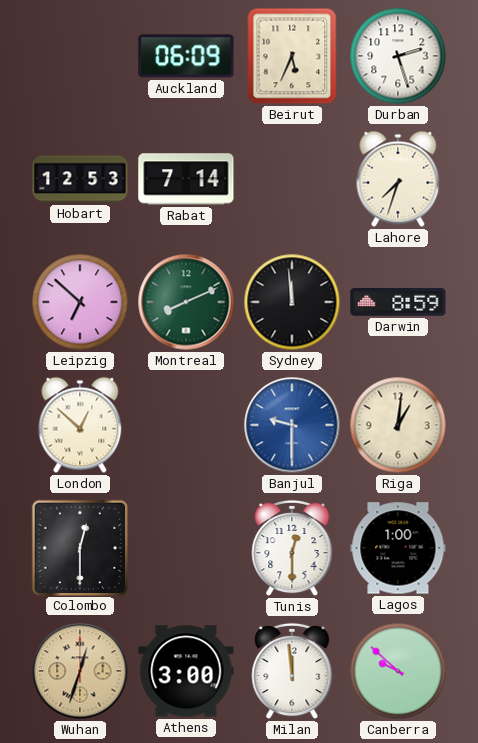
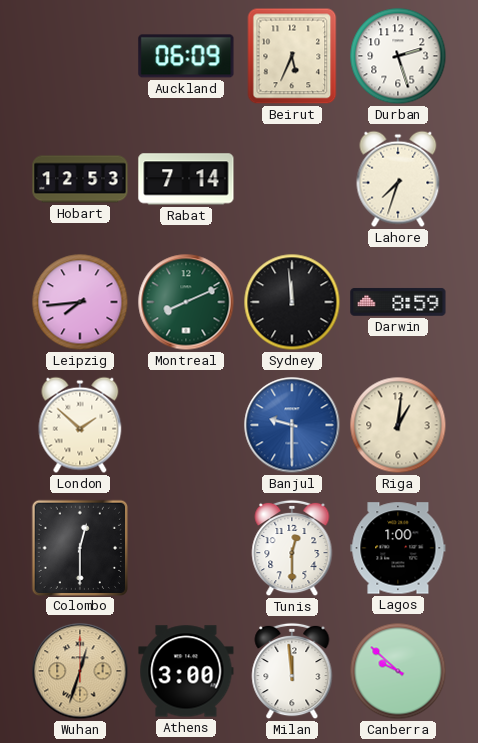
Leipzig: 6:52 -> 7:44
London: 12:52 -> 1:52
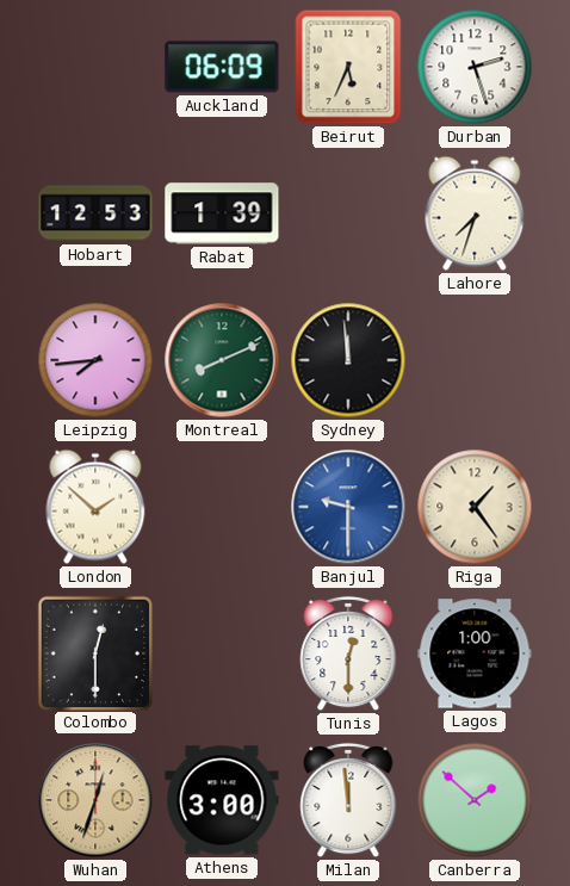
Rabat: 7:14 -> 1:39
Darwin: 8:59 -> none
Riga: 1:01 -> 1:24
Canberra: 9:52 -> 1:52
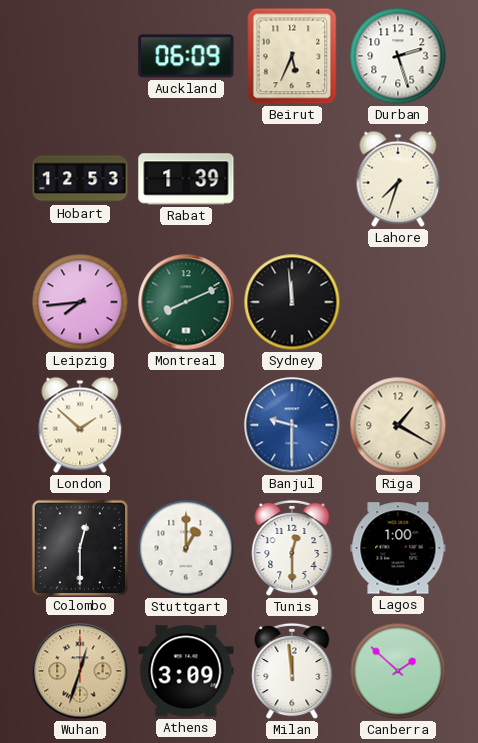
Riga: 1:24 -> 1:20
Stuttgart: none -> 1:00
Athens: 3:00 -> 3:09
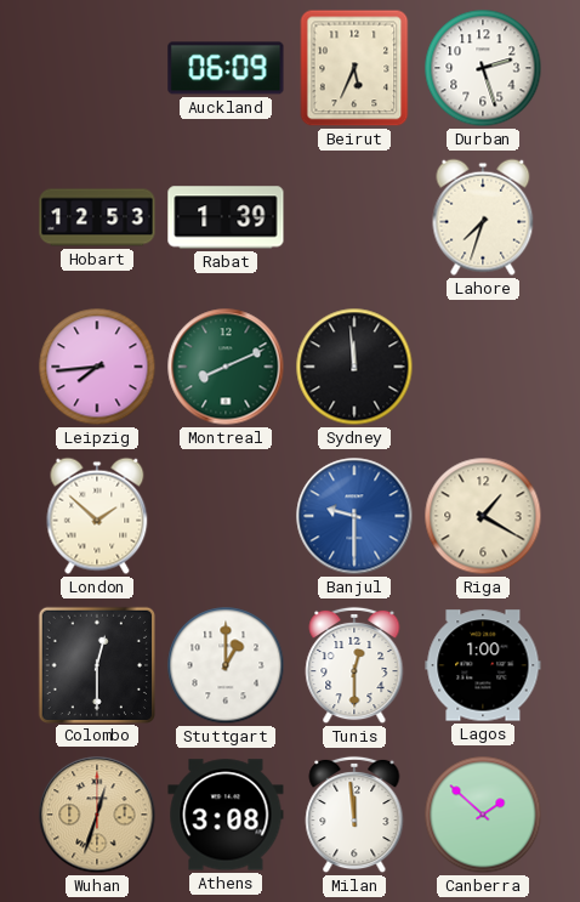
Athens: 3:09 -> 3:08
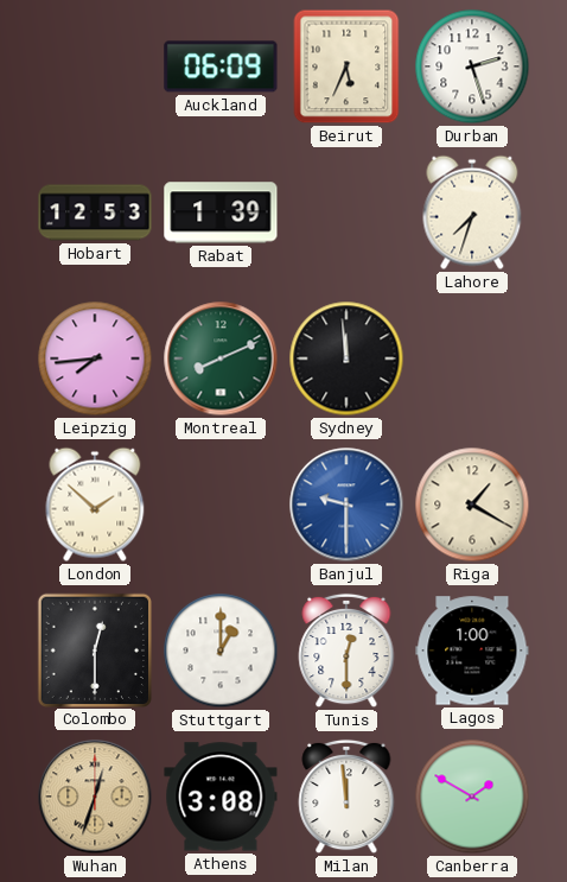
Canberra: 1:52 -> 1:50
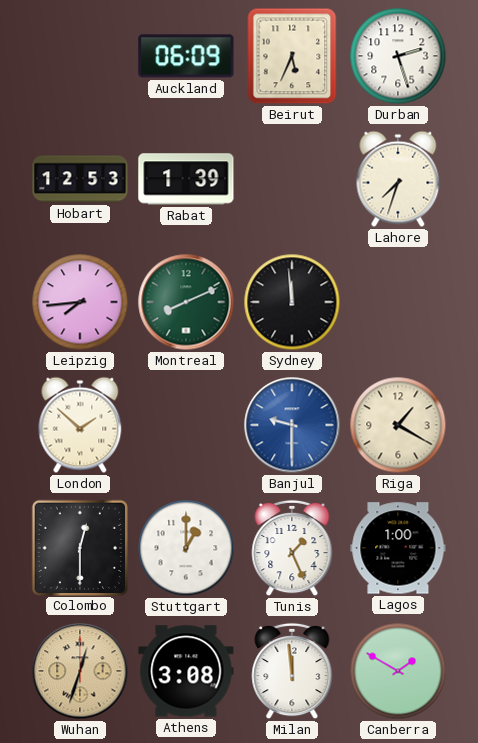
Tunis: 12:30 -> 1:26
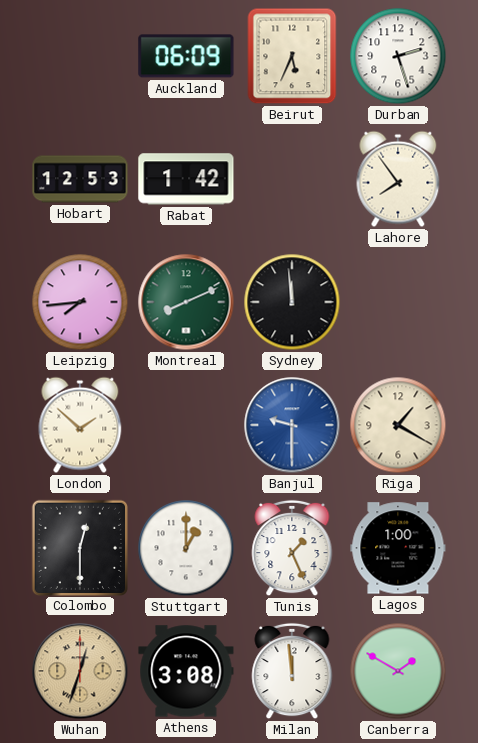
Rabat: 1:39 -> 1:42
Lahore: 7:33 -> 7:54
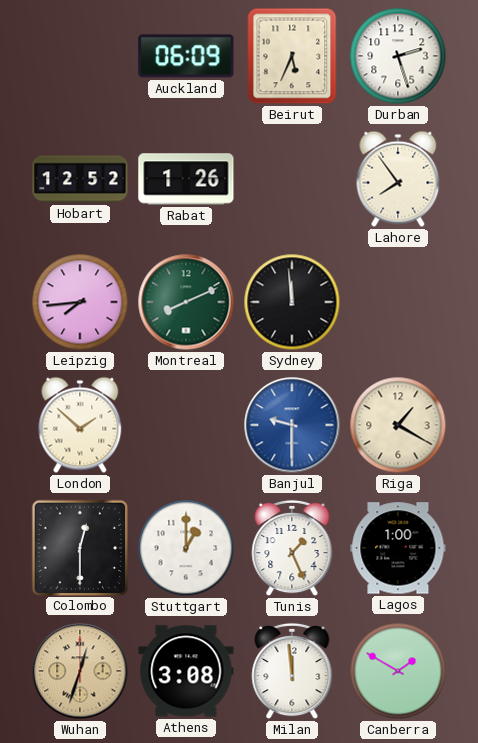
Hobart: 12:53 -> 12:52
Rabat: 1:42 -> 1:26
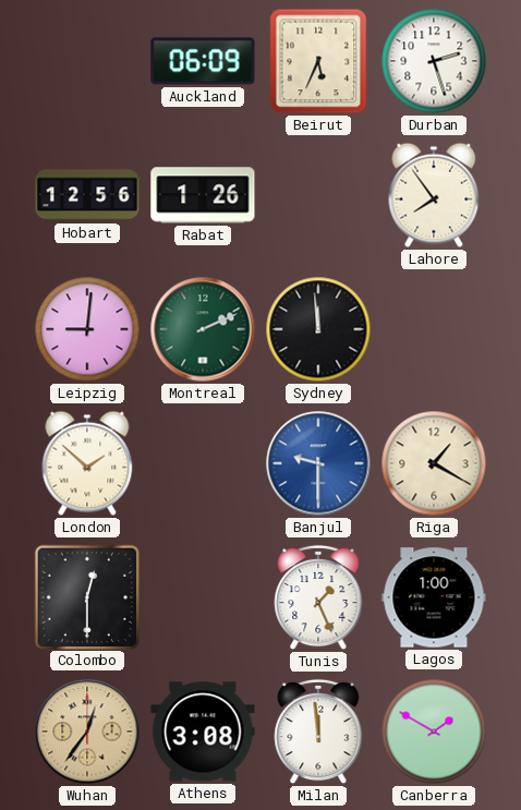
Hobart: 12:52 -> 12:56
Leipzig: 7:44 -> 9:01
Montreal: 8:11 -> 2:11
Stuttgart: 1:00 -> none
Wuhan: 12:33 -> 12:36
